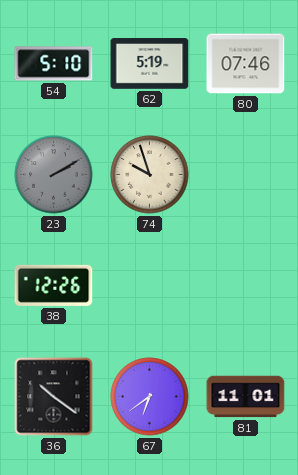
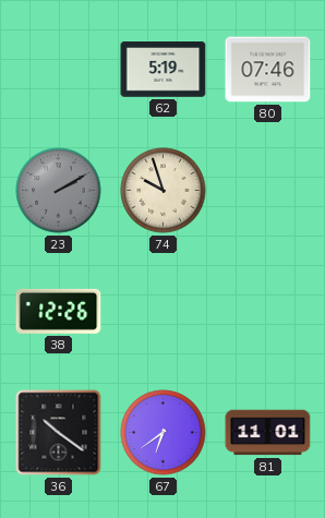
54: 5:10 -> none
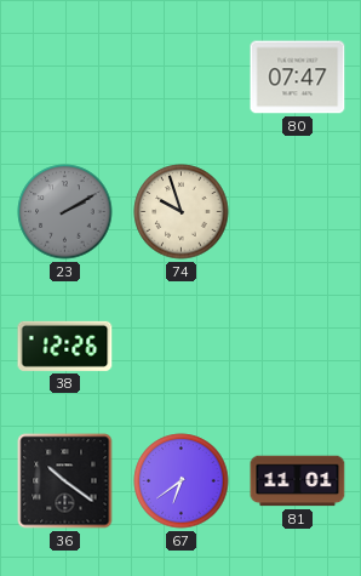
62: 5:19 -> none
80: 07:46 -> 07:47
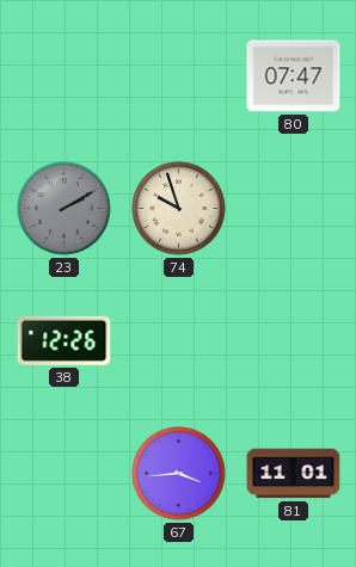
36: 10:21 -> none
67: 6:39 -> 3:44
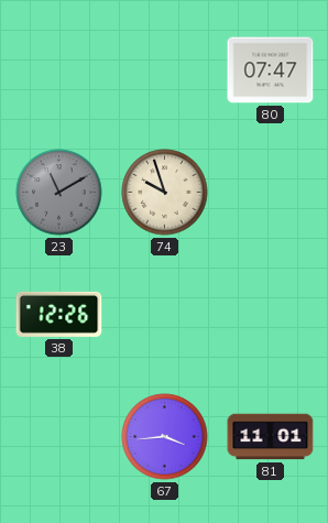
23: 2:10 -> 11:10
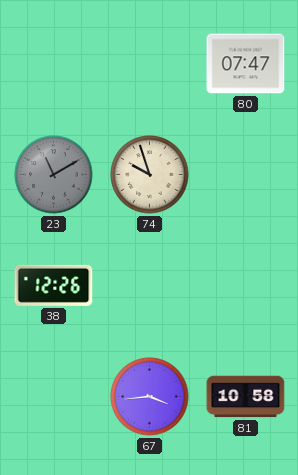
81: 11:01 -> 10:58
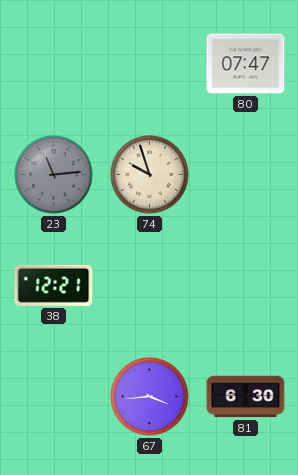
23: 11:10 -> 11:14
38: 12:26 -> 12:21
81: 10:58 -> 6:30
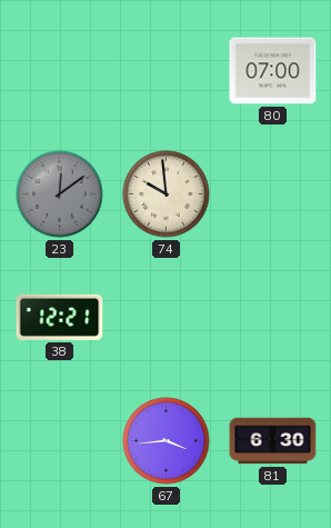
80: 07:47 -> 07:00
23: 11:14 -> 12:09
74: 9:57 -> 9:59
